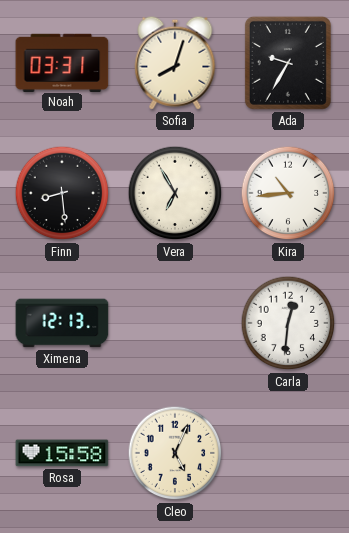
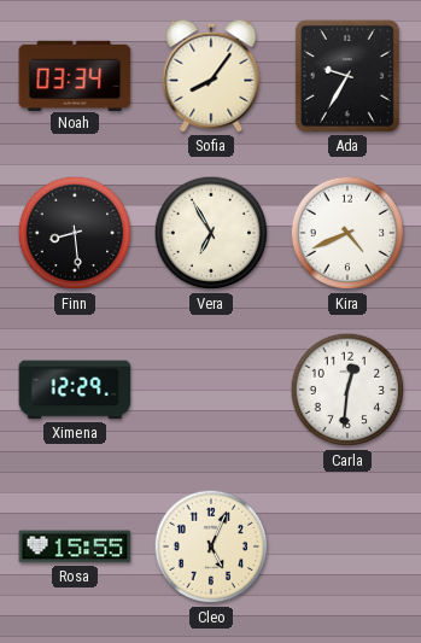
Noah: 03:31 -> 03:34
Sofia: 8:03 -> 8:06
Kira: 10:44 -> 4:41
Ximena: 12:13 -> 12:29
Rosa: 15:58 -> 15:55
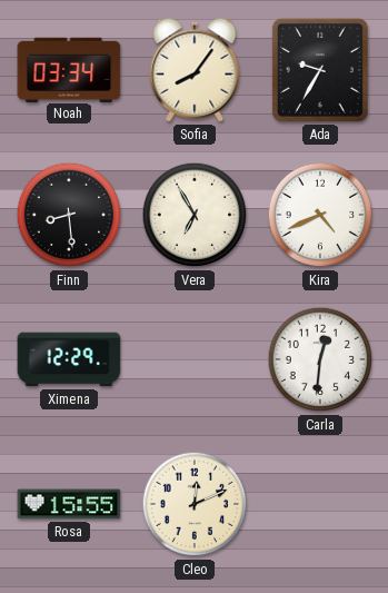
Cleo: 5:04 -> 12:11
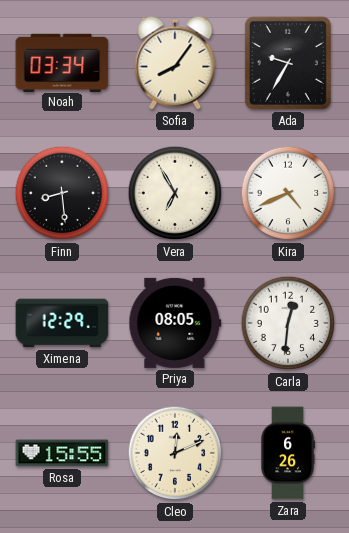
Priya: none -> 08:05
Zara: none -> 6:26
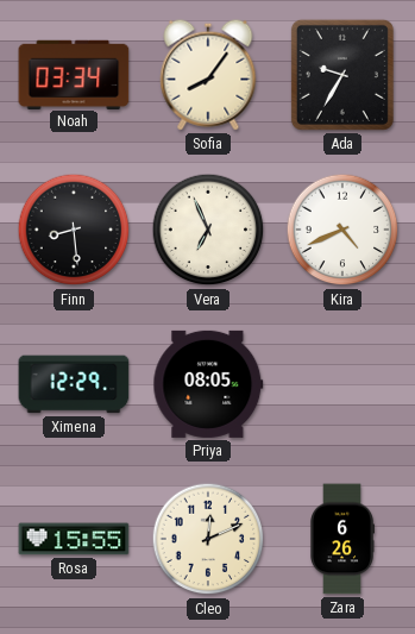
Vera: 6:55 -> 6:56
Carla: 12:31 -> none
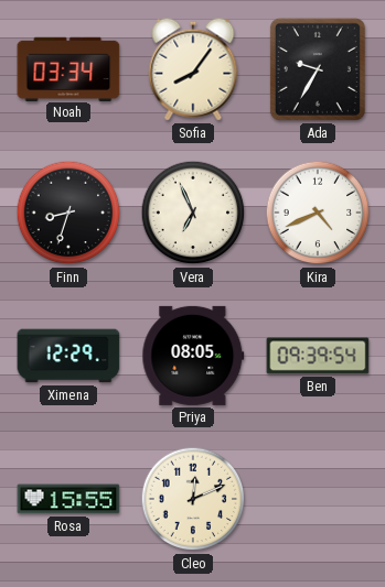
Finn: 8:29 -> 8:33
Ben: none -> 09:39
Zara: 6:26 -> none
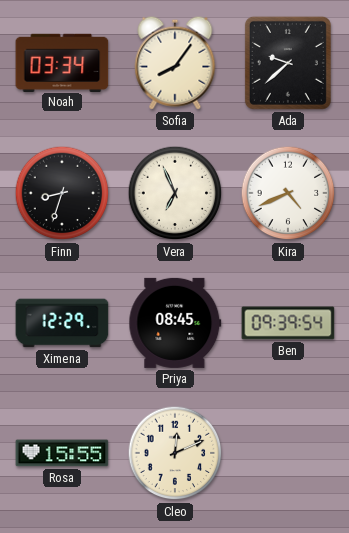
Ada: 9:35 -> 9:38
Priya: 08:05 -> 08:45
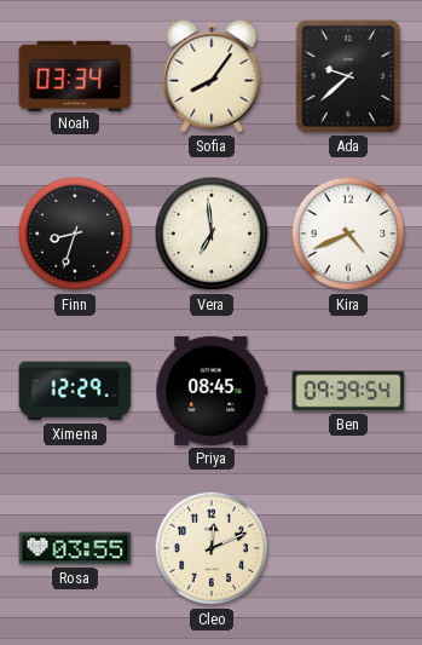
Vera: 6:56 -> 6:59
Rosa: 15:55 -> 03:55
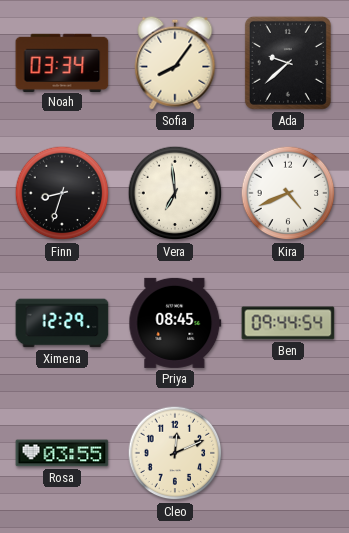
Ben: 09:39 -> 09:44
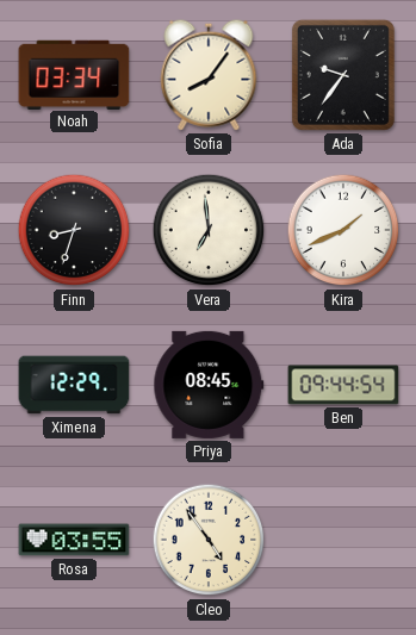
Ada: 9:38 -> 9:36
Kira: 4:41 -> 1:41
Cleo: 12:11 -> 4:54
